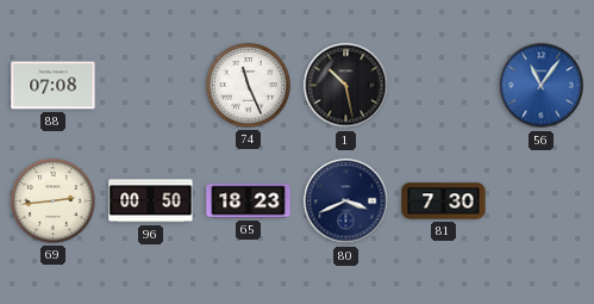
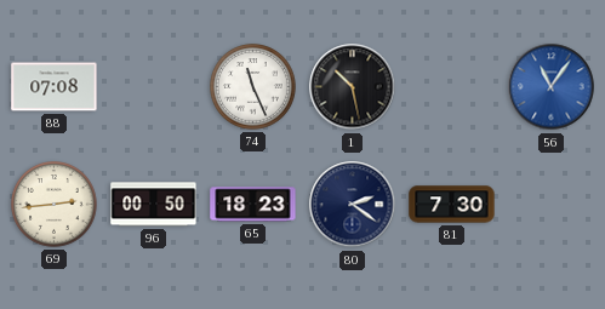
80: 3:41 -> 2:21
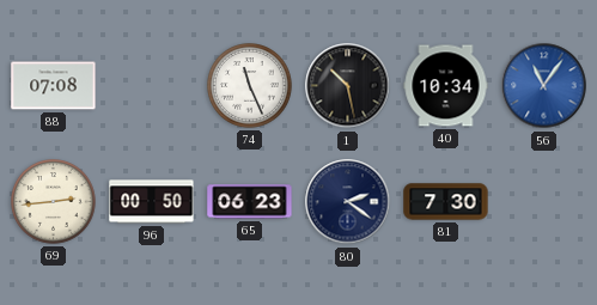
40: none -> 10:34
65: 18:23 -> 06:23
